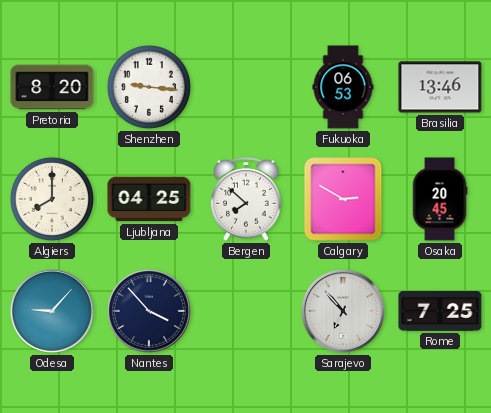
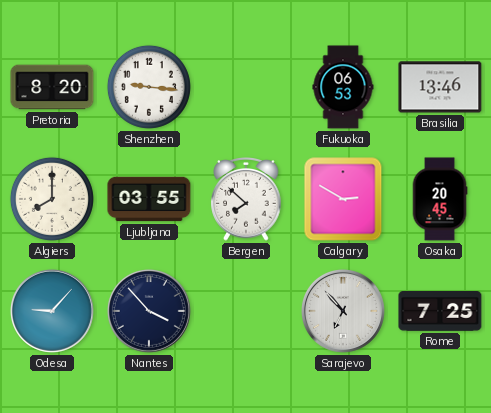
Ljubljana: 04:25 -> 03:55
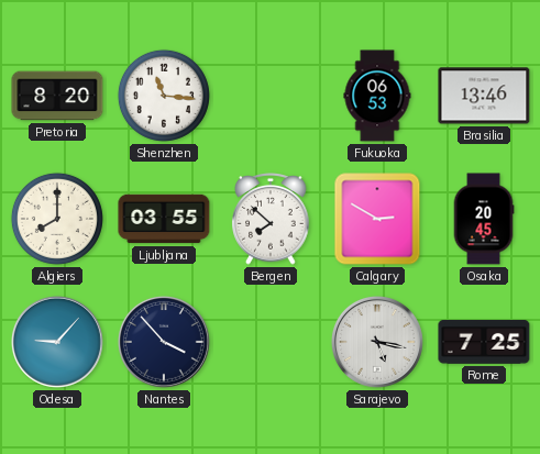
Shenzhen: 9:16 -> 11:16
Sarajevo: 6:53 -> 5:17
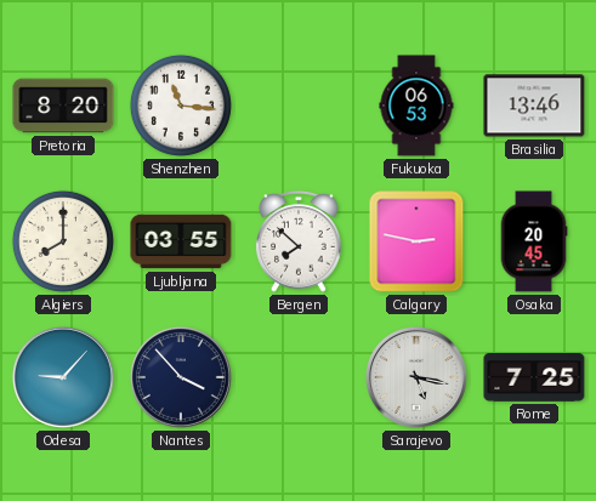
Calgary: 2:50 -> 2:47
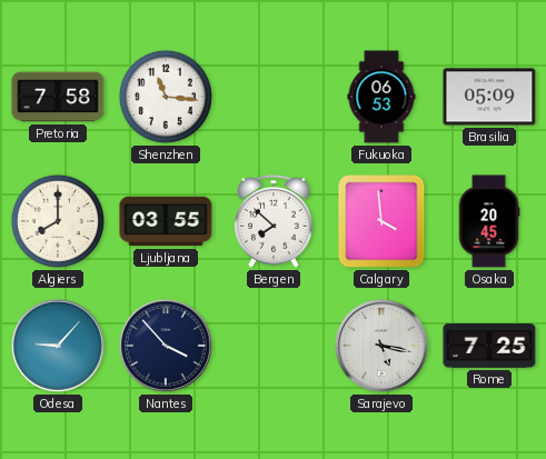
Pretoria: 8:20 -> 7:58
Brasilia: 13:46 -> 05:09
Calgary: 2:47 -> 3:59
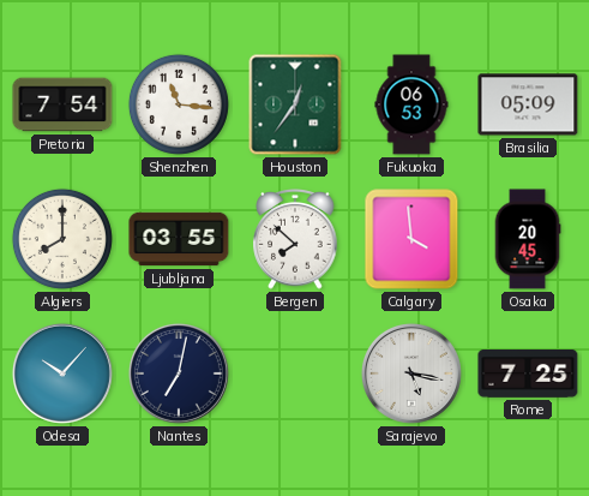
Pretoria: 7:58 -> 7:54
Houston: none -> 12:36
Odesa: 9:07 -> 10:07
Nantes: 3:53 -> 7:02
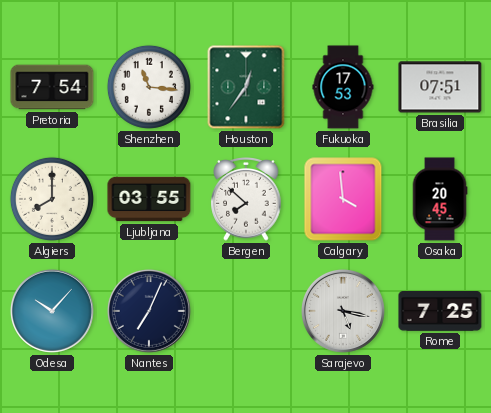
Fukuoka: 06:53 -> 17:53
Brasilia: 05:09 -> 07:51
Nantes: 7:02 -> 7:04
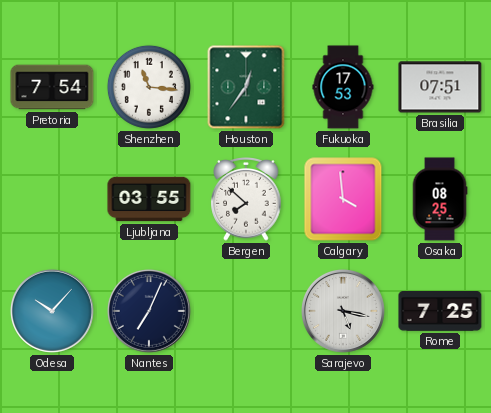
Algiers: 8:00 -> none
Osaka: 20:45 -> 08:25
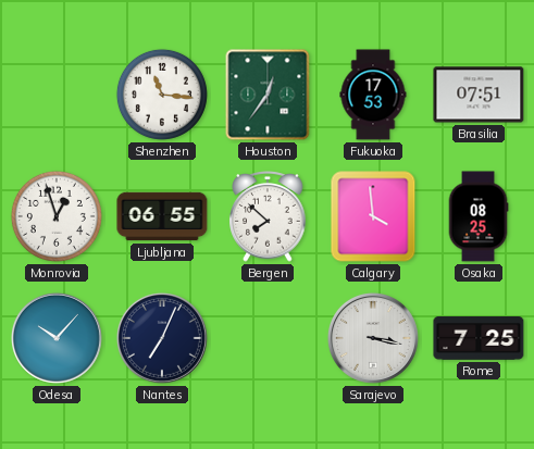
Pretoria: 7:54 -> none
Monrovia: none -> 12:57
Ljubljana: 03:55 -> 06:55
Sarajevo: 5:17 -> 3:17
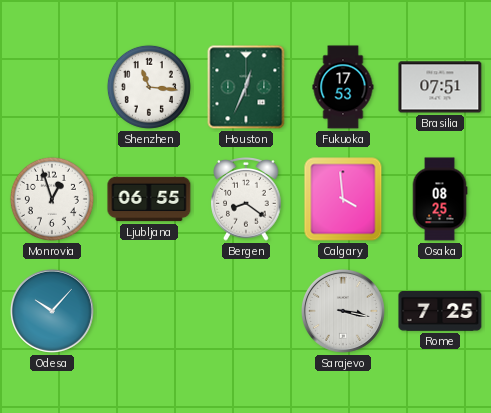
Houston: 12:36 -> 12:34
Bergen: 7:52 -> 8:21
Nantes: 7:04 -> none
